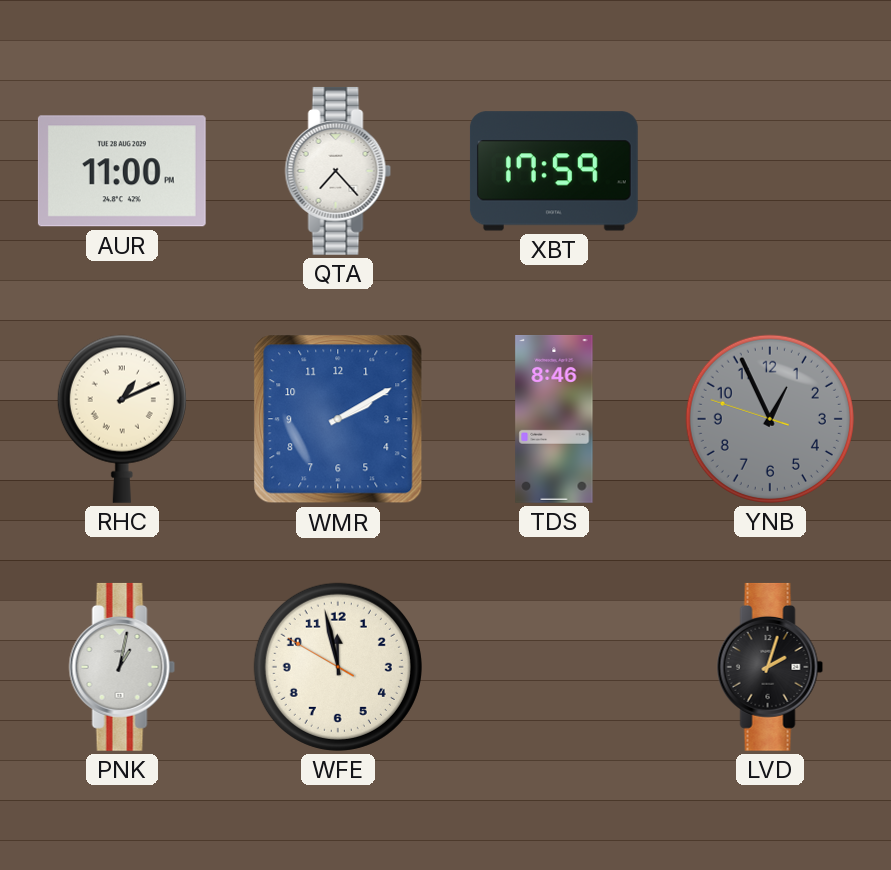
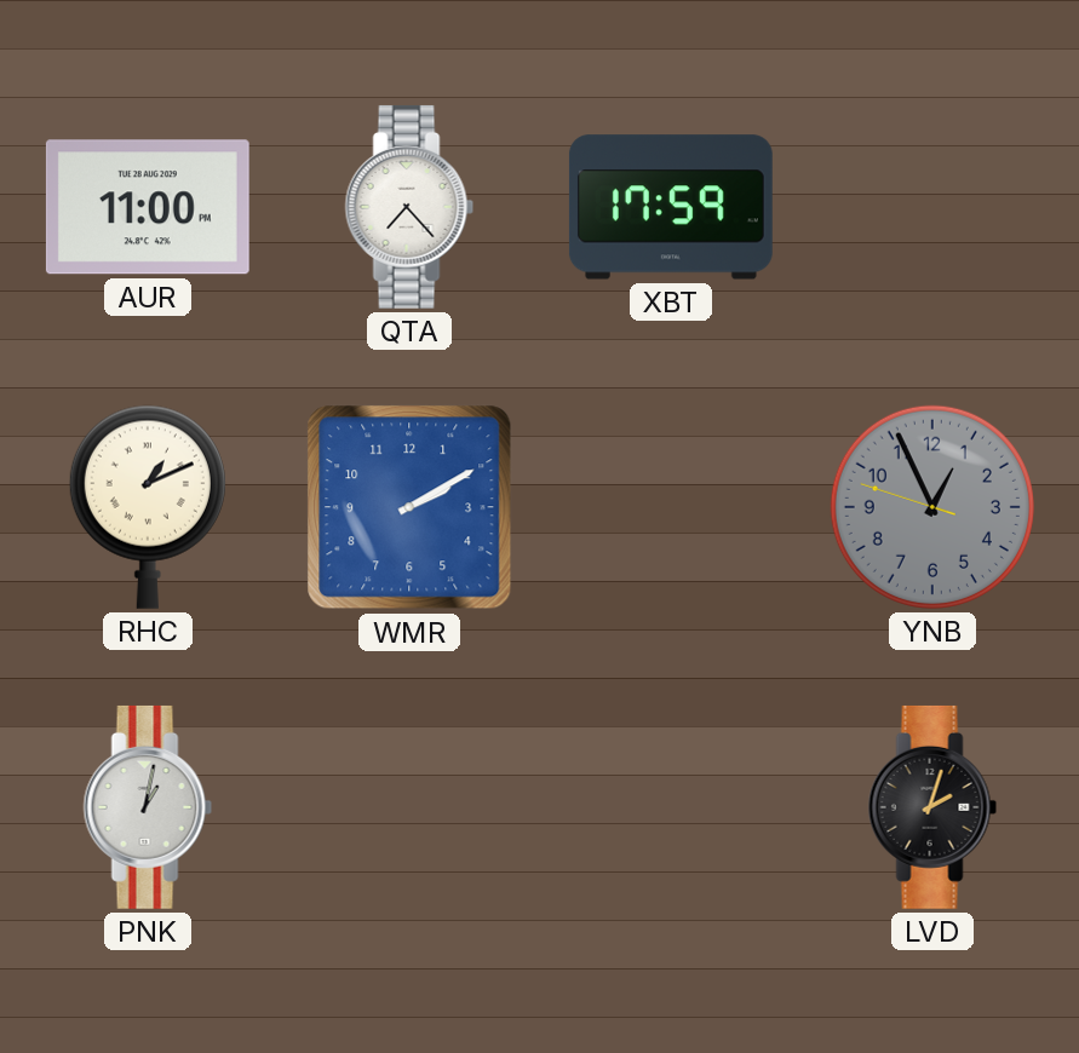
TDS: 8:46 -> none
WFE: 11:57 -> none
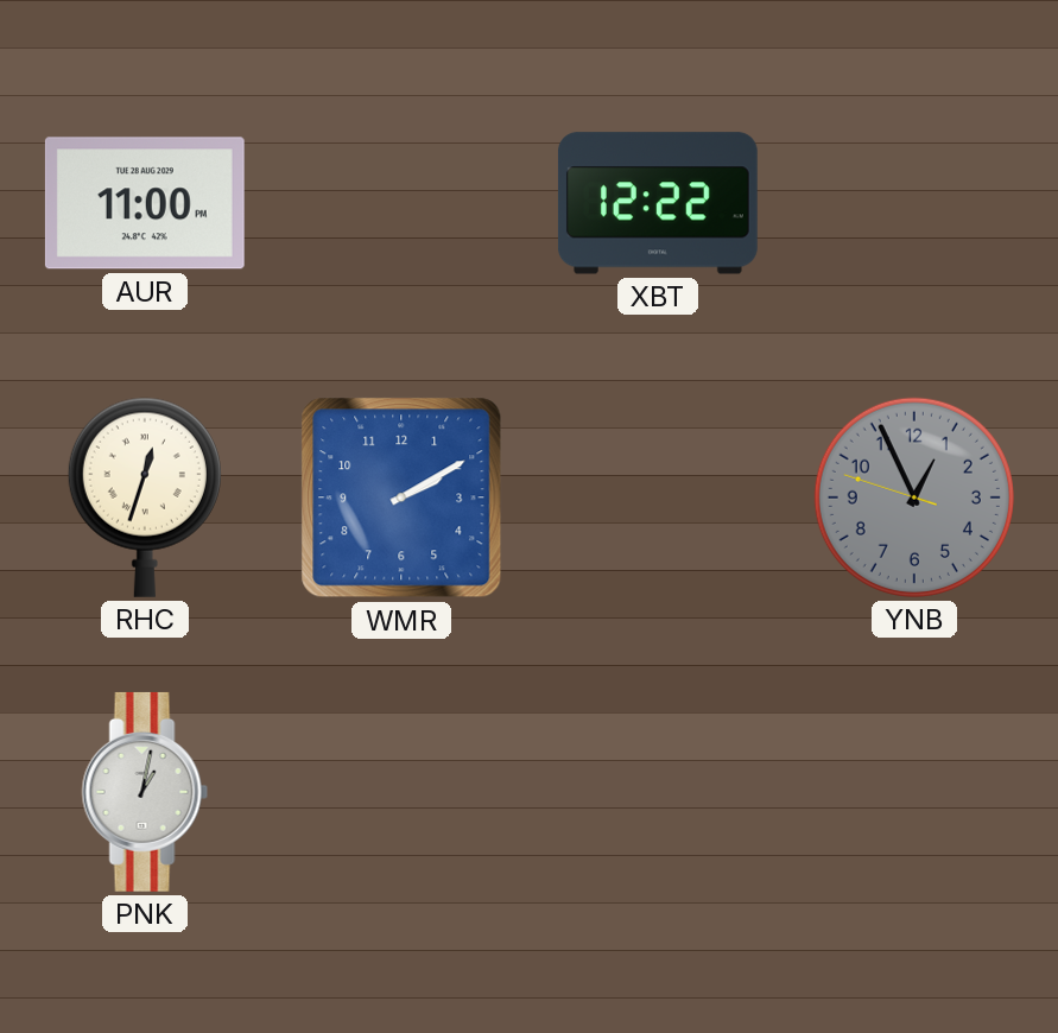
QTA: 7:23 -> none
XBT: 17:59 -> 12:22
RHC: 1:11 -> 12:33
LVD: 2:03 -> none
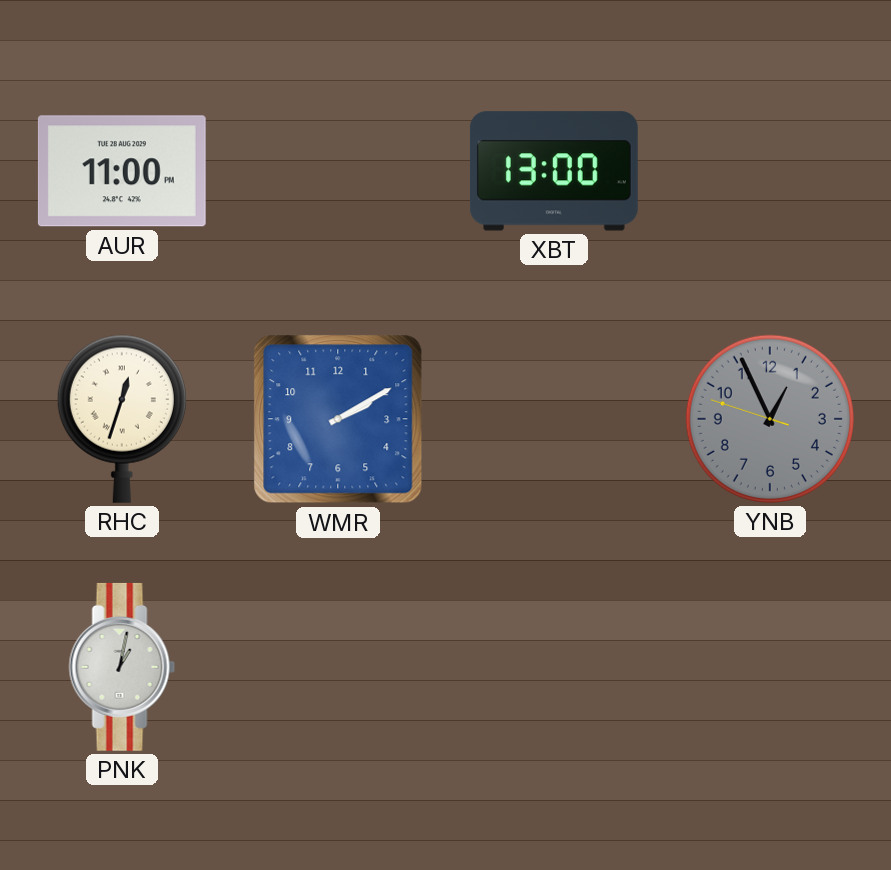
XBT: 12:22 -> 13:00
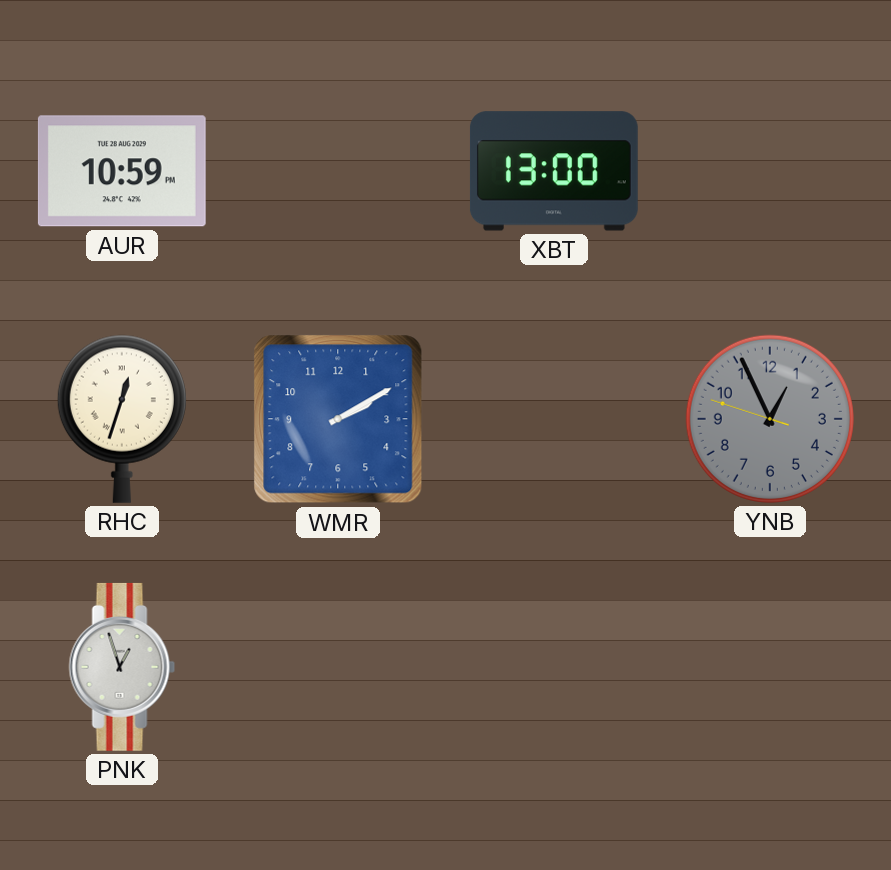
AUR: 11:00 -> 10:59
PNK: 1:02 -> 12:57
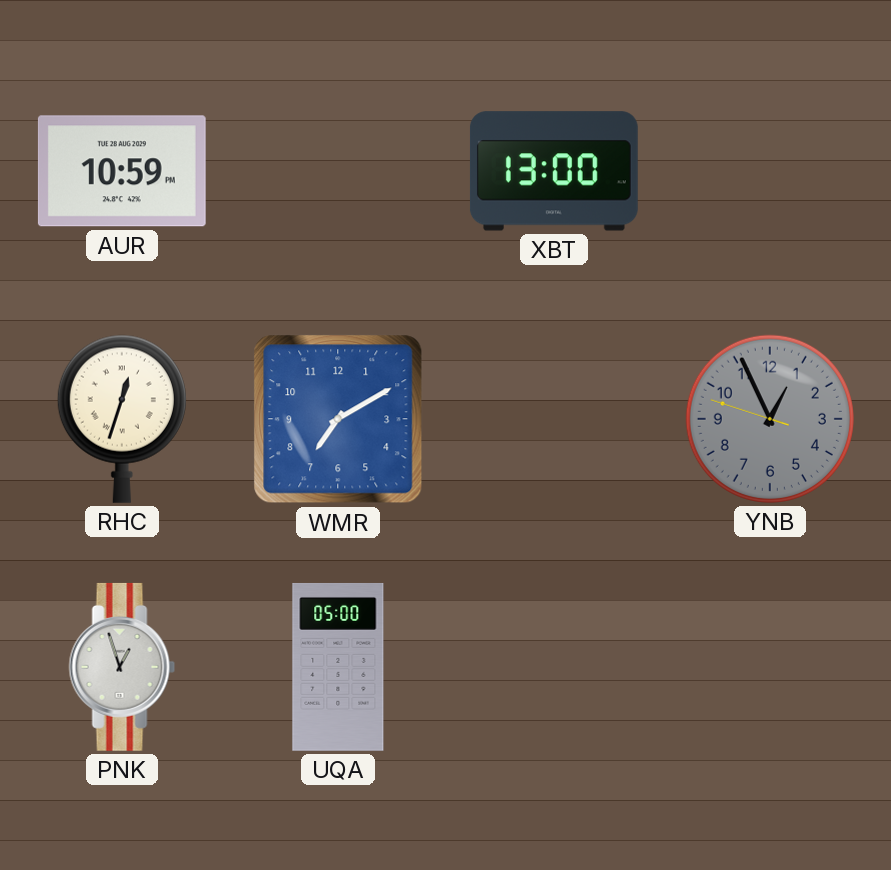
WMR: 2:10 -> 7:10
UQA: none -> 05:00
